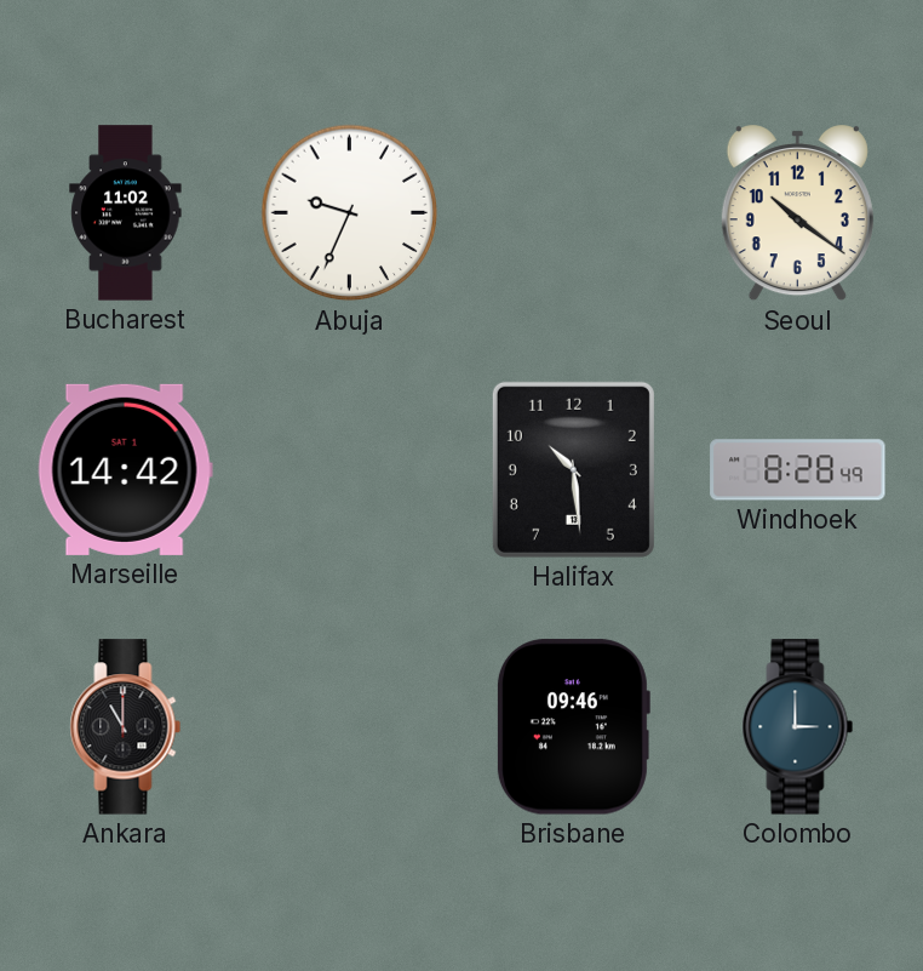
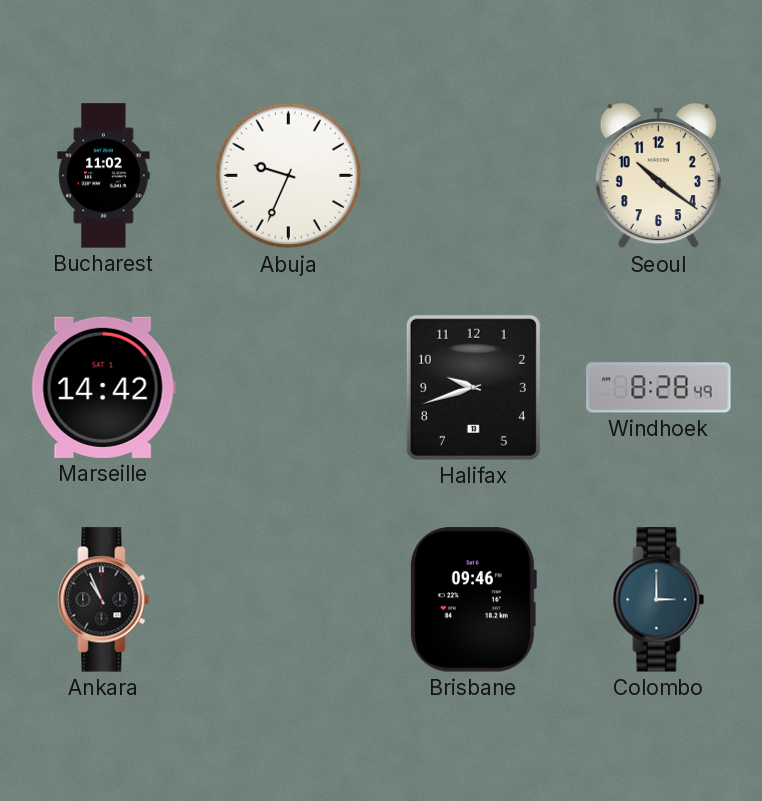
Halifax: 10:29 -> 9:42
Ankara: 11:00 -> 10:56
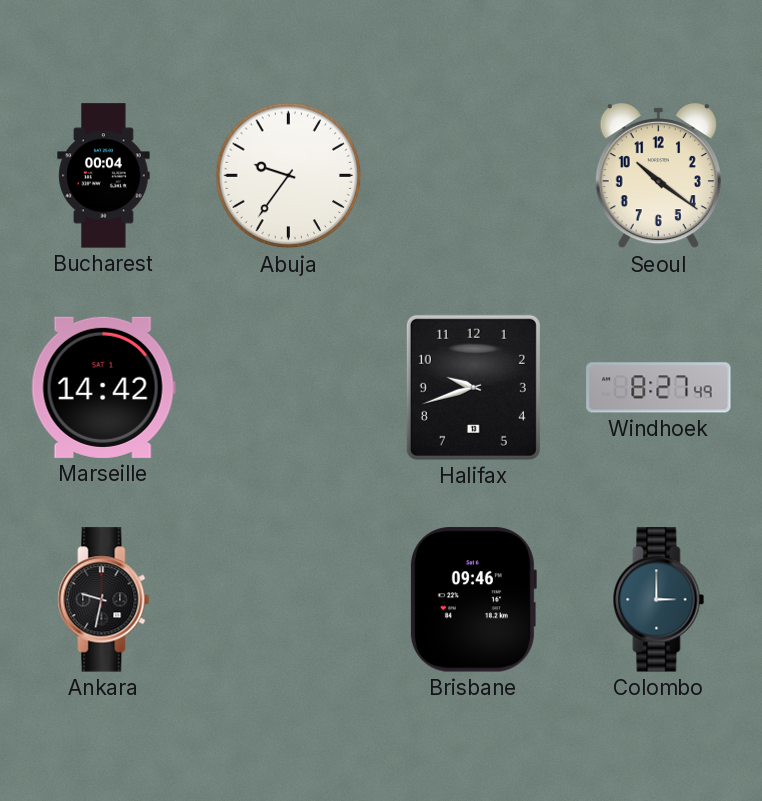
Bucharest: 11:02 -> 00:04
Abuja: 9:34 -> 9:36
Windhoek: 8:28 -> 8:27
Ankara: 10:56 -> 9:32
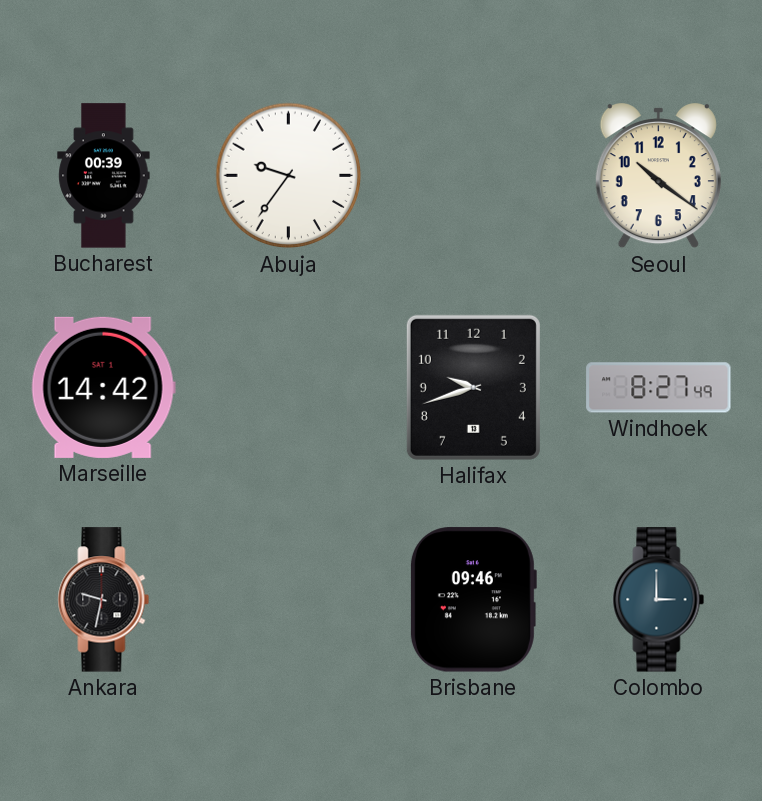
Bucharest: 00:04 -> 00:39
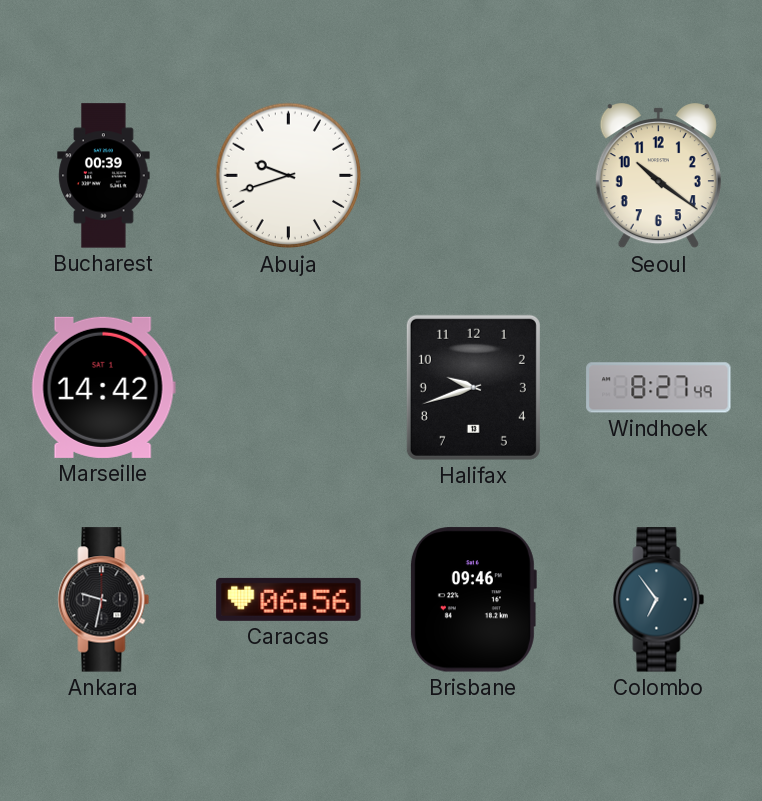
Abuja: 9:36 -> 9:42
Caracas: none -> 06:56
Colombo: 3:00 -> 6:54
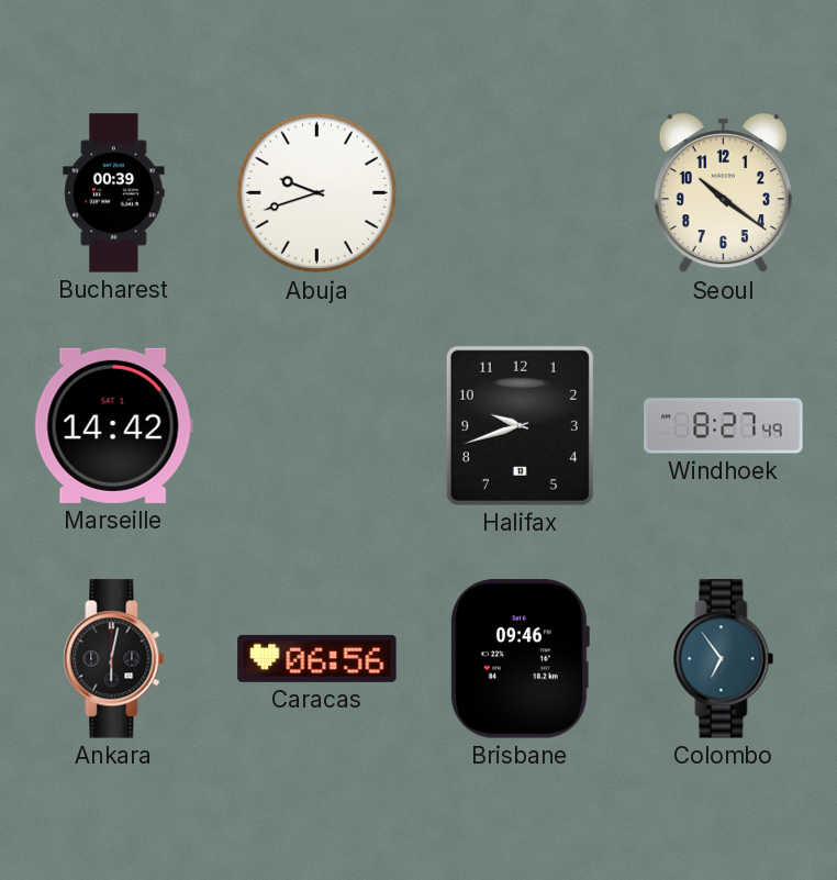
Ankara: 9:32 -> 6:02
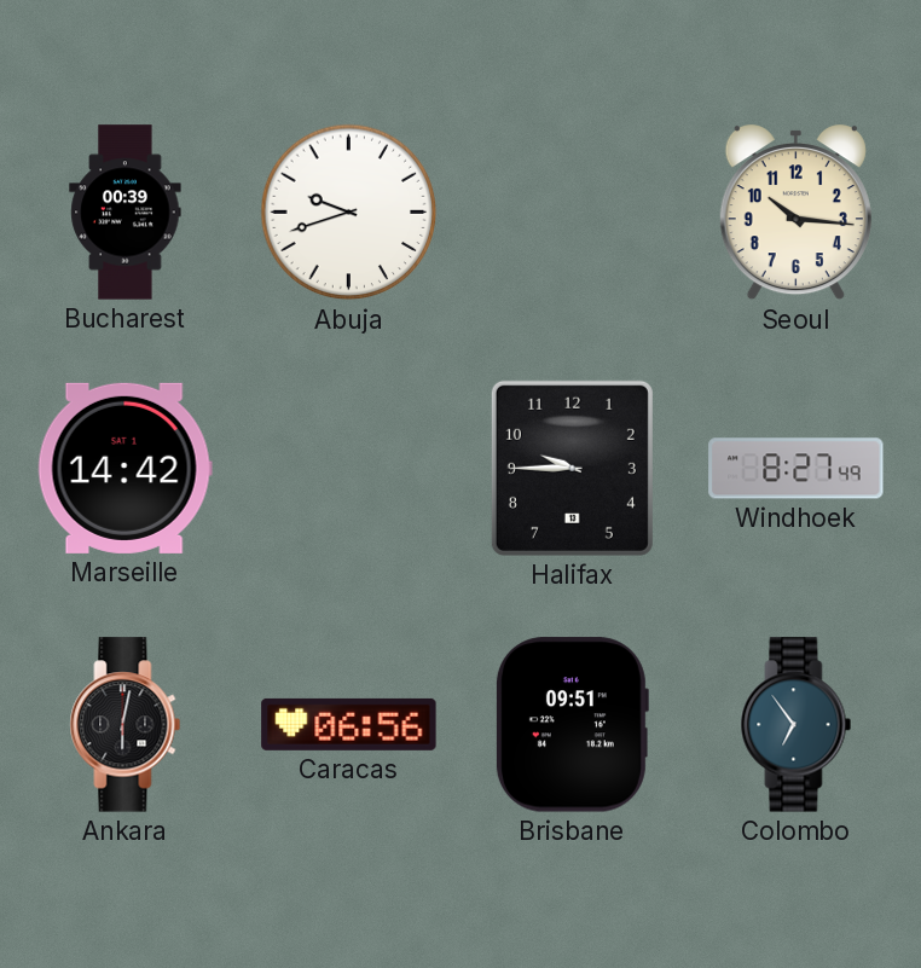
Seoul: 10:21 -> 10:16
Halifax: 9:42 -> 9:45
Brisbane: 09:46 -> 09:51
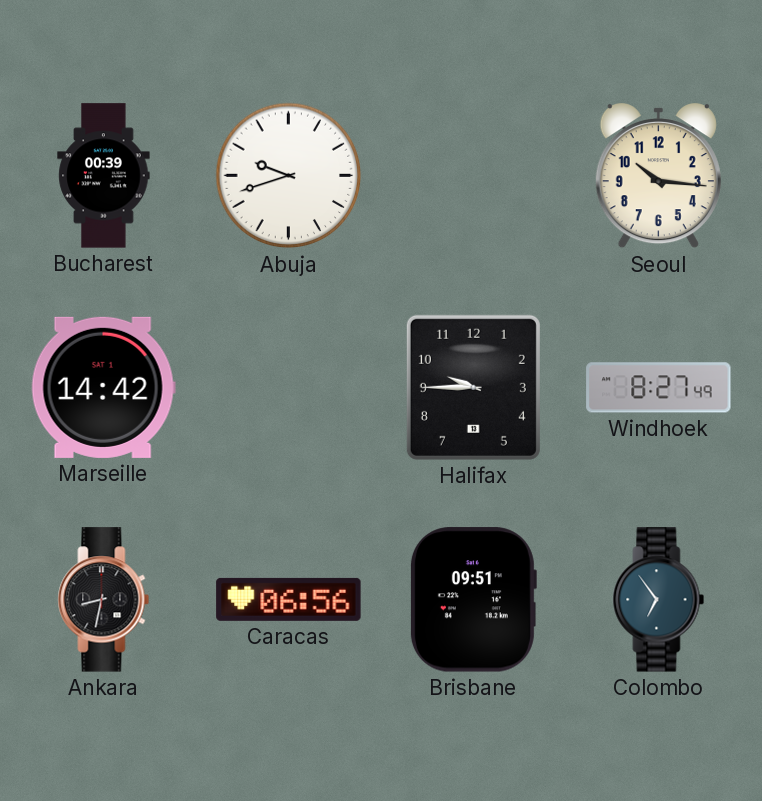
Ankara: 6:02 -> 8:32
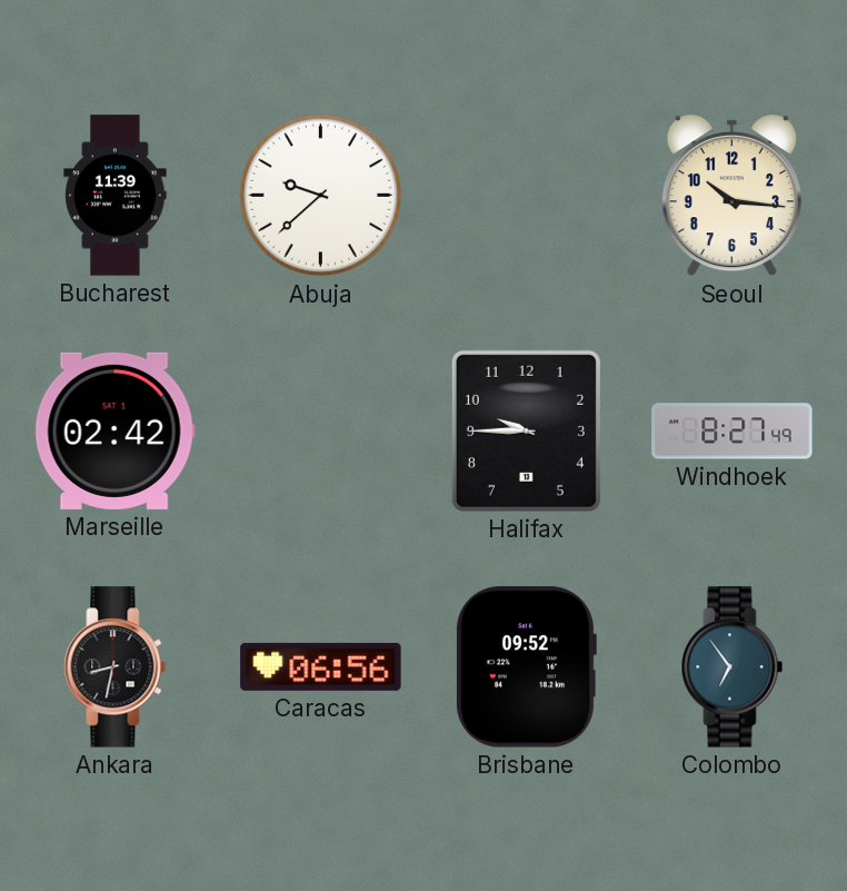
Bucharest: 00:39 -> 11:39
Abuja: 9:42 -> 9:38
Marseille: 14:42 -> 02:42
Brisbane: 09:51 -> 09:52
